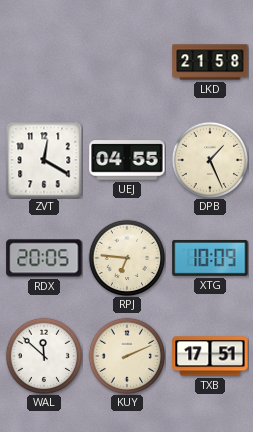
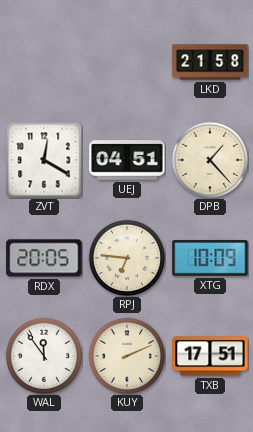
UEJ: 04:55 -> 04:51
DPB: 1:26 -> 1:23
WAL: 11:52 -> 11:54
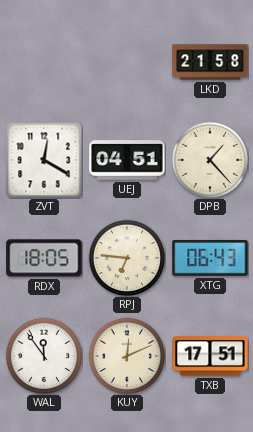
RDX: 20:05 -> 18:05
XTG: 10:09 -> 06:43
KUY: 2:11 -> 12:11
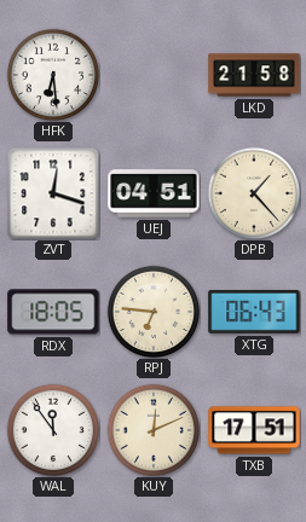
HFK: none -> 6:29
ZVT: 12:20 -> 12:18
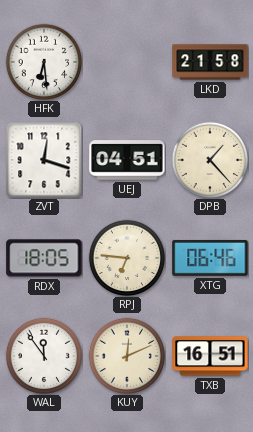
XTG: 06:43 -> 06:46
TXB: 17:51 -> 16:51
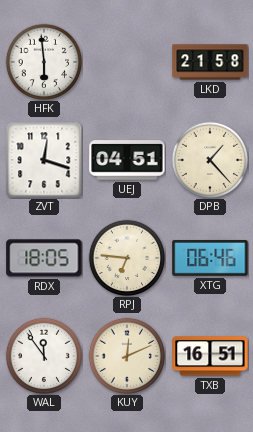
HFK: 6:29 -> 5:59
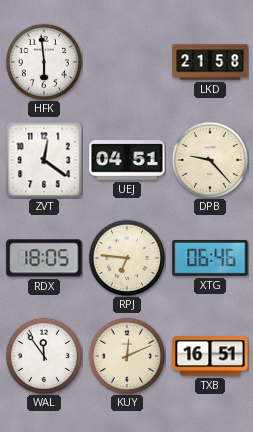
ZVT: 12:18 -> 12:21
DPB: 1:23 -> 9:23
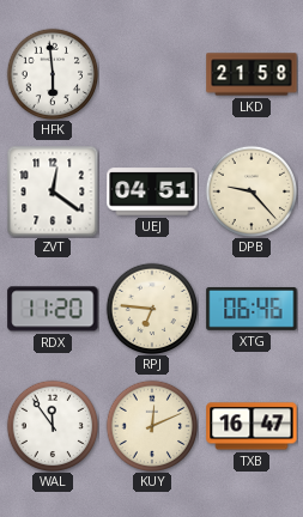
RDX: 18:05 -> 11:20
TXB: 16:51 -> 16:47
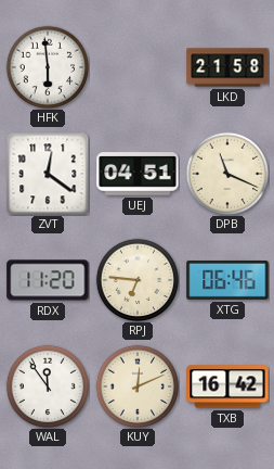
DPB: 9:23 -> 11:19
TXB: 16:47 -> 16:42
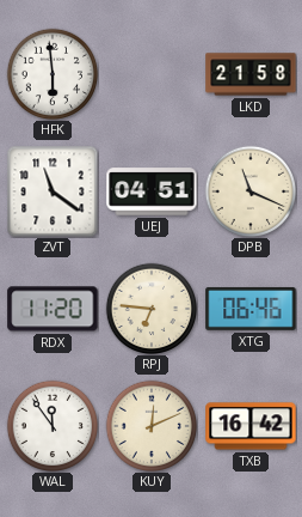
ZVT: 12:21 -> 11:21
